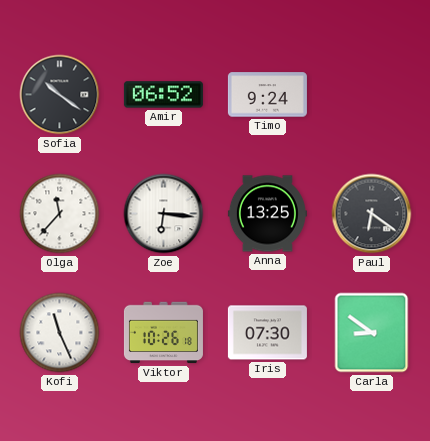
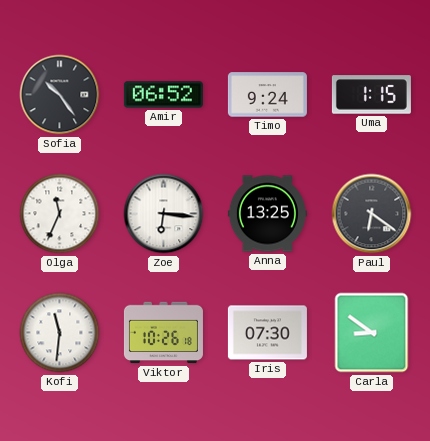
Sofia: 10:21 -> 10:24
Uma: none -> 1:15
Olga: 11:37 -> 11:34
Kofi: 11:26 -> 11:31
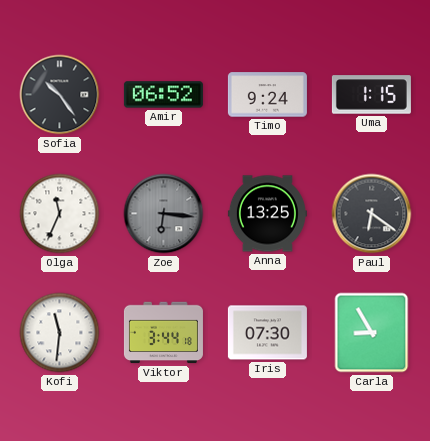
Zoe dial: white -> grey
Viktor: 10:26 -> 3:44
Carla: 8:51 -> 8:55
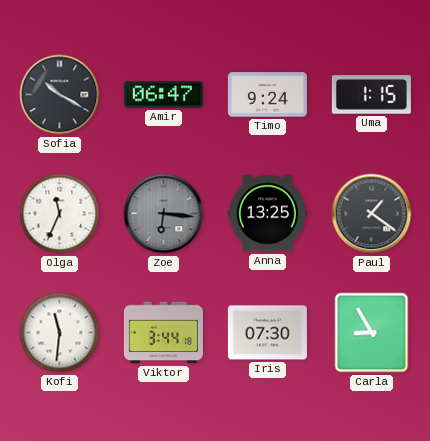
Sofia: 10:24 -> 10:20
Amir: 06:52 -> 06:47
Paul: 6:21 -> 1:21
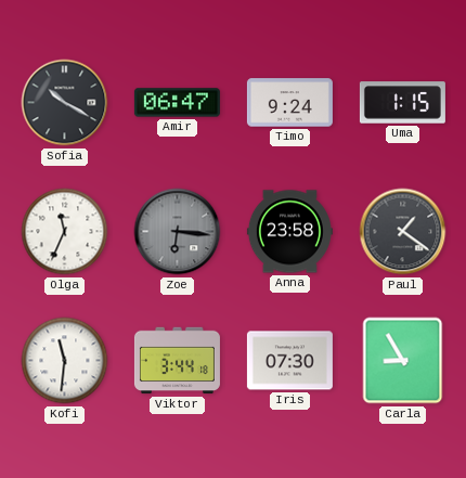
Anna: 13:25 -> 23:58
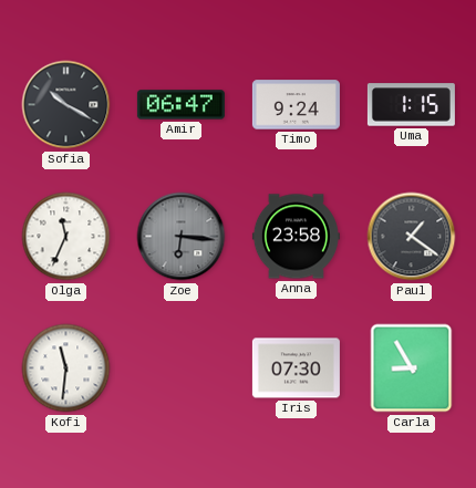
Viktor: 3:44 -> none
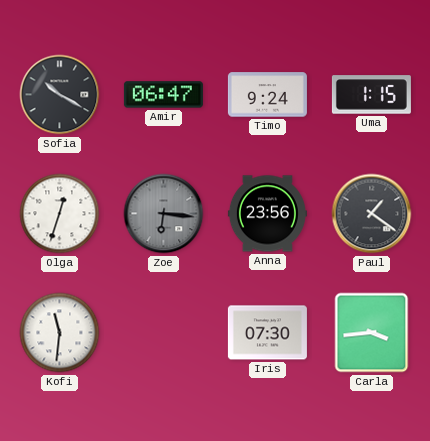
Olga: 11:34 -> 12:33
Anna: 23:58 -> 23:56
Carla: 8:55 -> 3:44
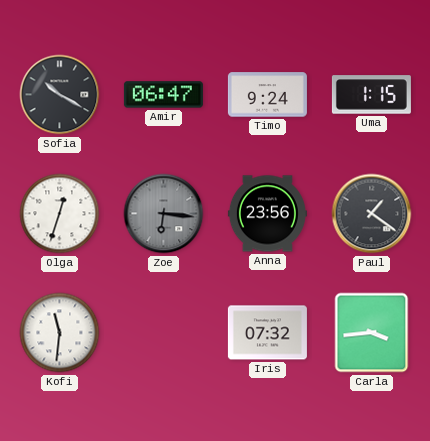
Iris: 07:30 -> 07:32
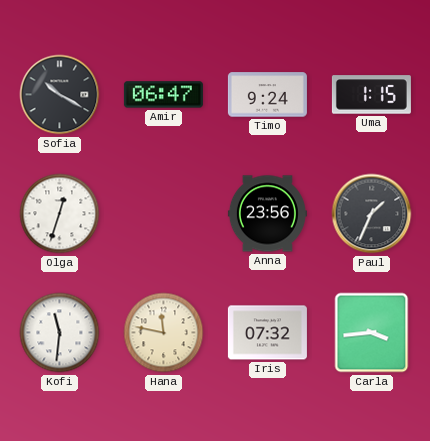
Zoe: 6:16 -> none
Paul: 1:21 -> 1:34
Hana: none -> 11:47
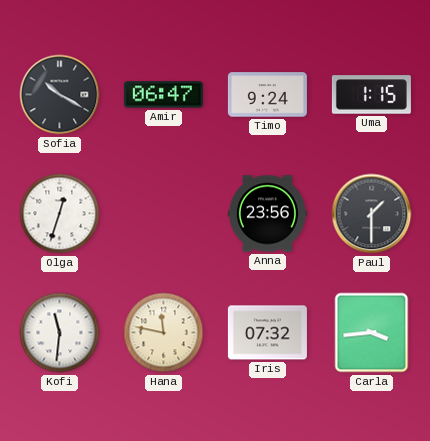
Paul: 1:34 -> 1:30
